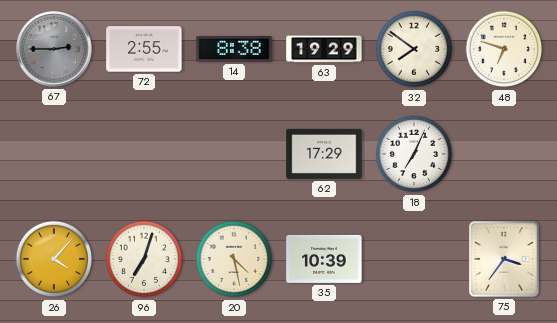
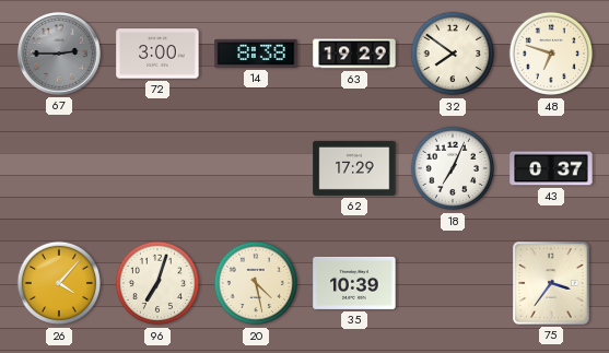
72: 2:55 -> 3:00
43: none -> 0:37
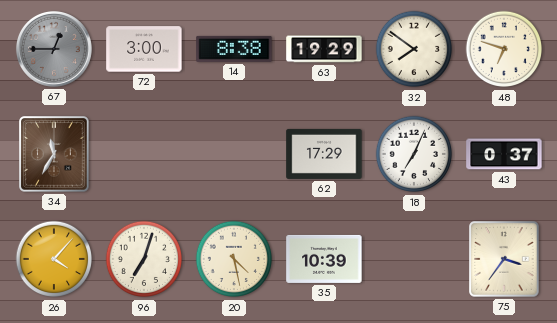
67: 2:45 -> 12:45
34: none -> 11:35
